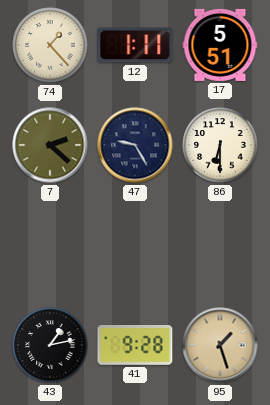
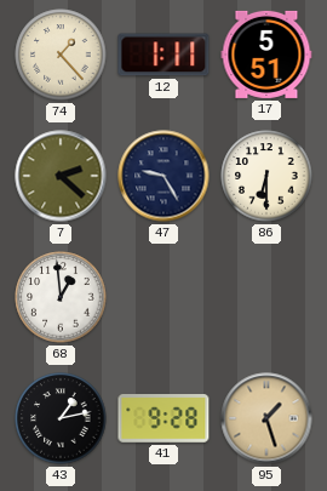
68: none -> 12:59
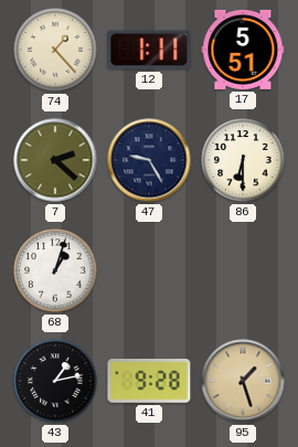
68: 12:59 -> 1:03
